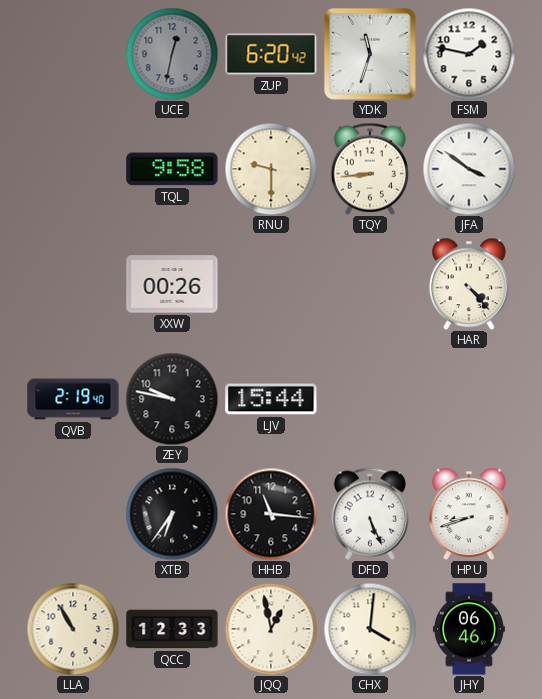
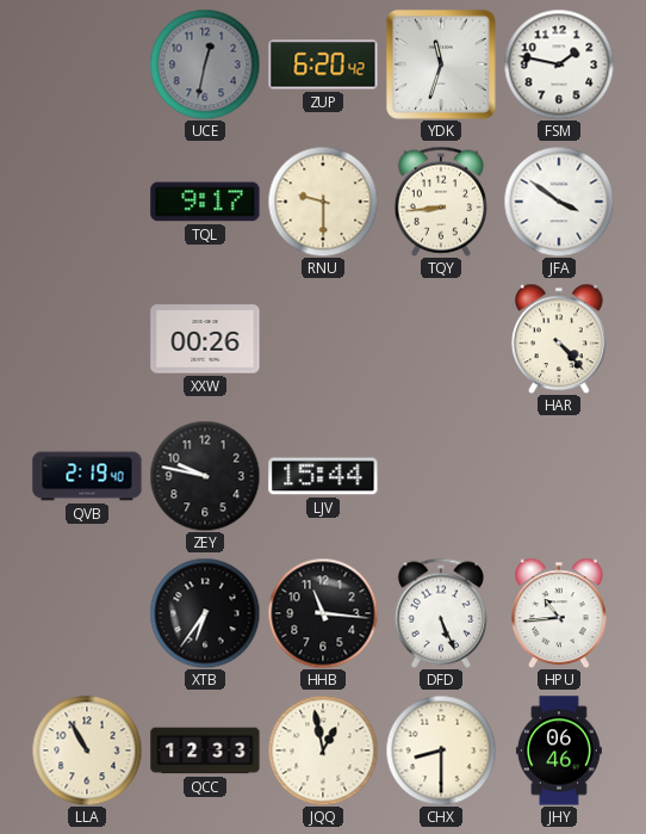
TQL: 9:58 -> 9:17
HPU: 8:42 -> 10:44
CHX: 4:01 -> 8:30
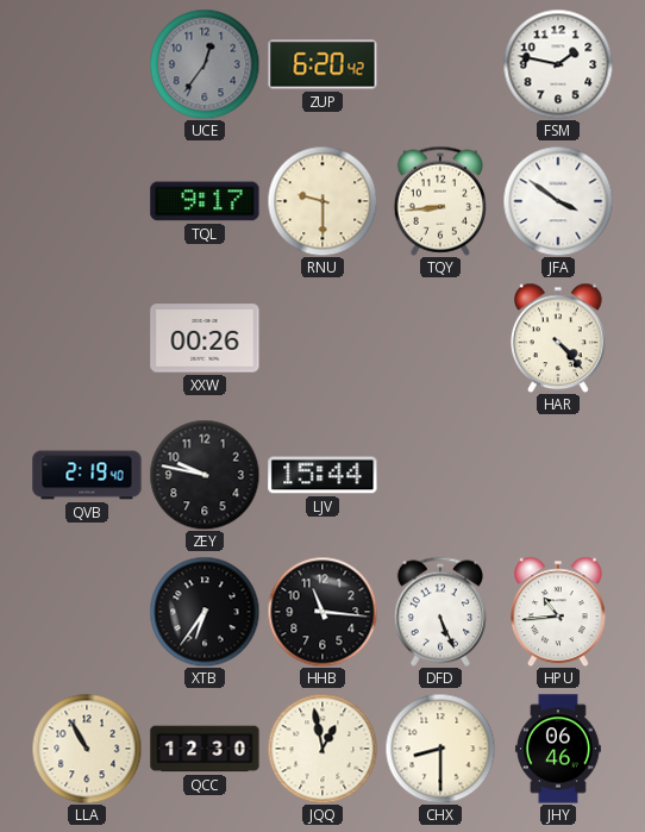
UCE: 12:32 -> 12:36
YDK: 11:33 -> none
QCC: 12:33 -> 12:30
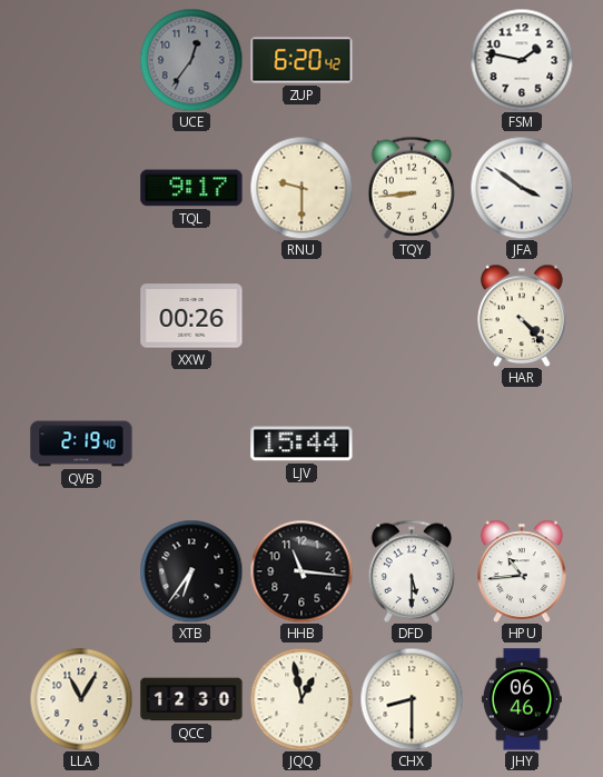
ZEY: 9:47 -> none
DFD: 5:26 -> 5:30
LLA: 10:55 -> 11:05
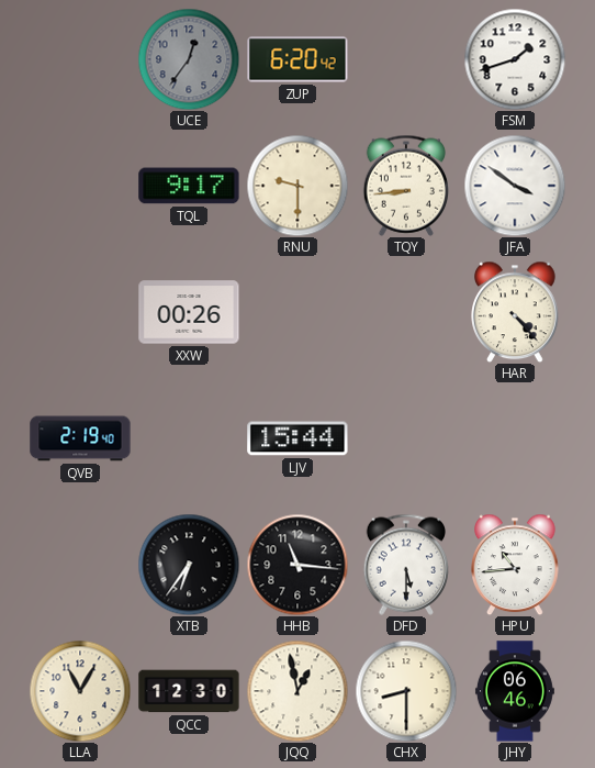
FSM: 1:47 -> 1:42
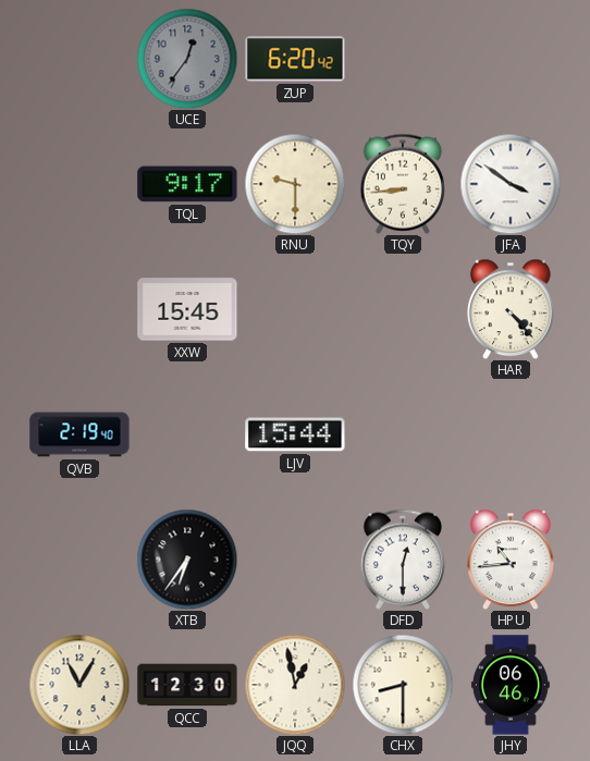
FSM: 1:42 -> none
XXW: 00:26 -> 15:45
HHB: 11:16 -> none
DFD: 5:30 -> 12:30
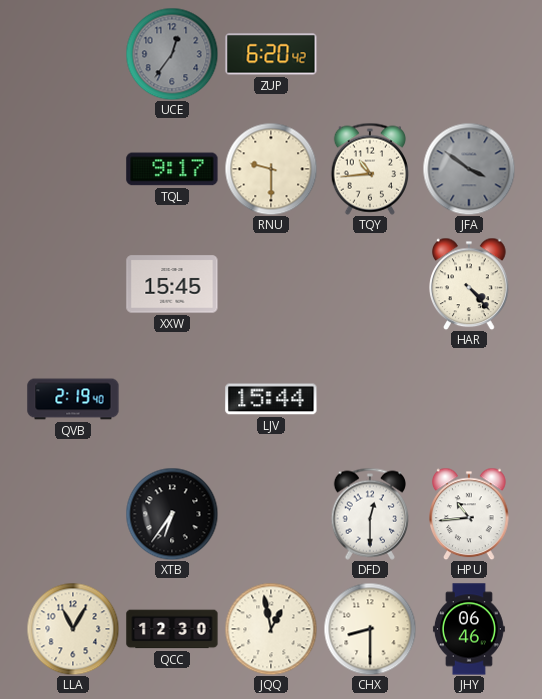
TQY: 8:44 -> 10:44
JFA dial: white -> grey
